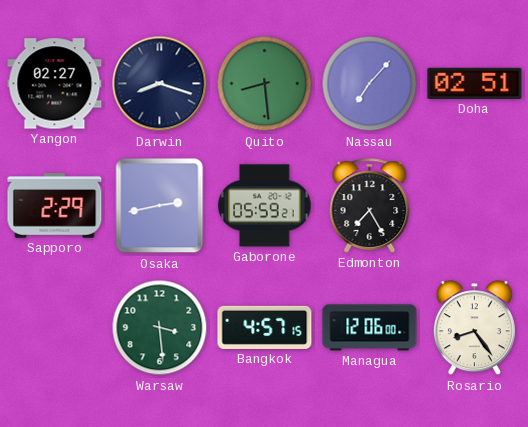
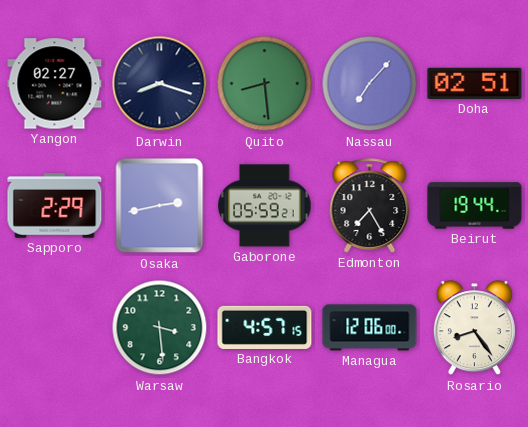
Beirut: none -> 19:44
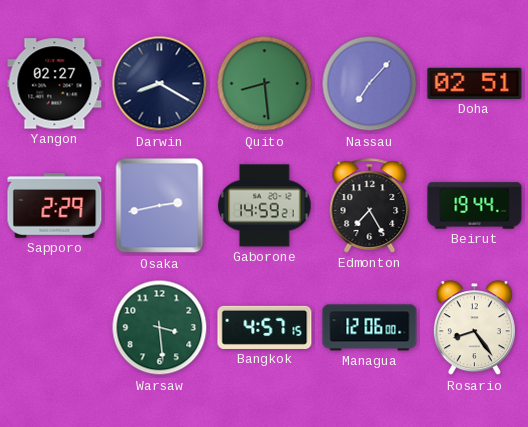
Darwin: 8:18 -> 8:20
Gaborone: 05:59 -> 14:59
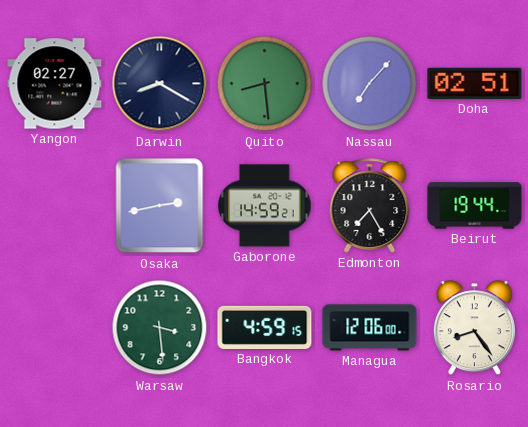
Sapporo: 2:29 -> none
Bangkok: 4:57 -> 4:59
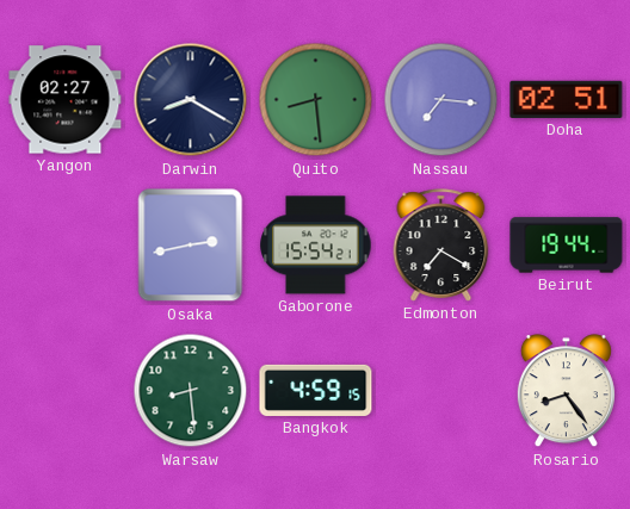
Nassau: 7:07 -> 7:16
Gaborone: 14:59 -> 15:54
Edmonton: 7:25 -> 7:20
Warsaw: 3:29 -> 8:29
Managua: 12:06 -> none
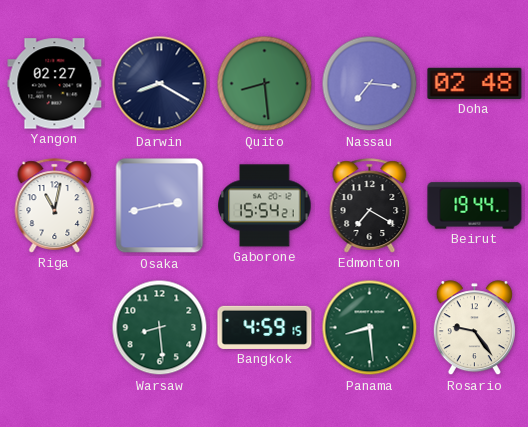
Doha: 02:51 -> 02:48
Riga: none -> 11:02
Panama: none -> 8:29
Rosario: 8:24 -> 9:24
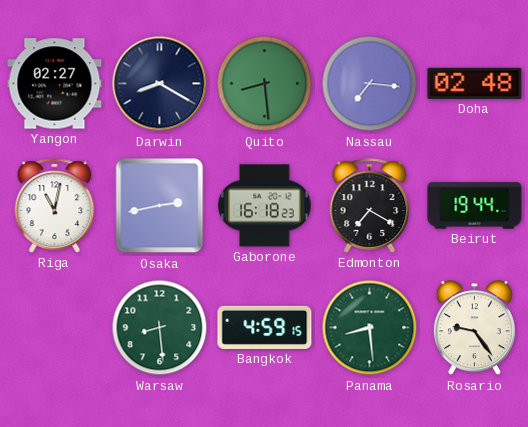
Gaborone: 15:54 -> 16:18
